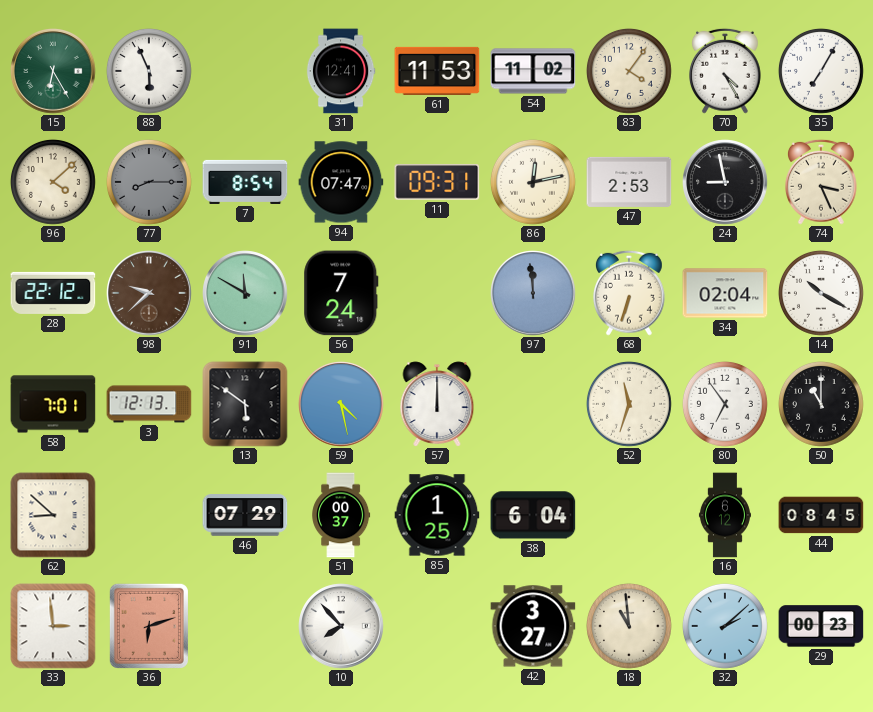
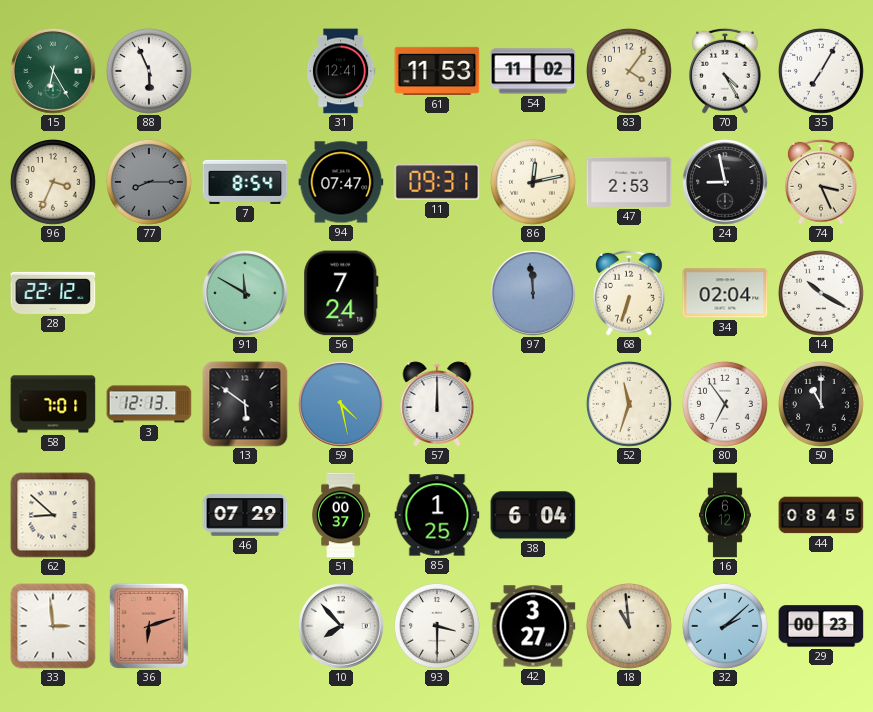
96: 4:08 -> 3:34
98: 9:38 -> none
93: none -> 3:30
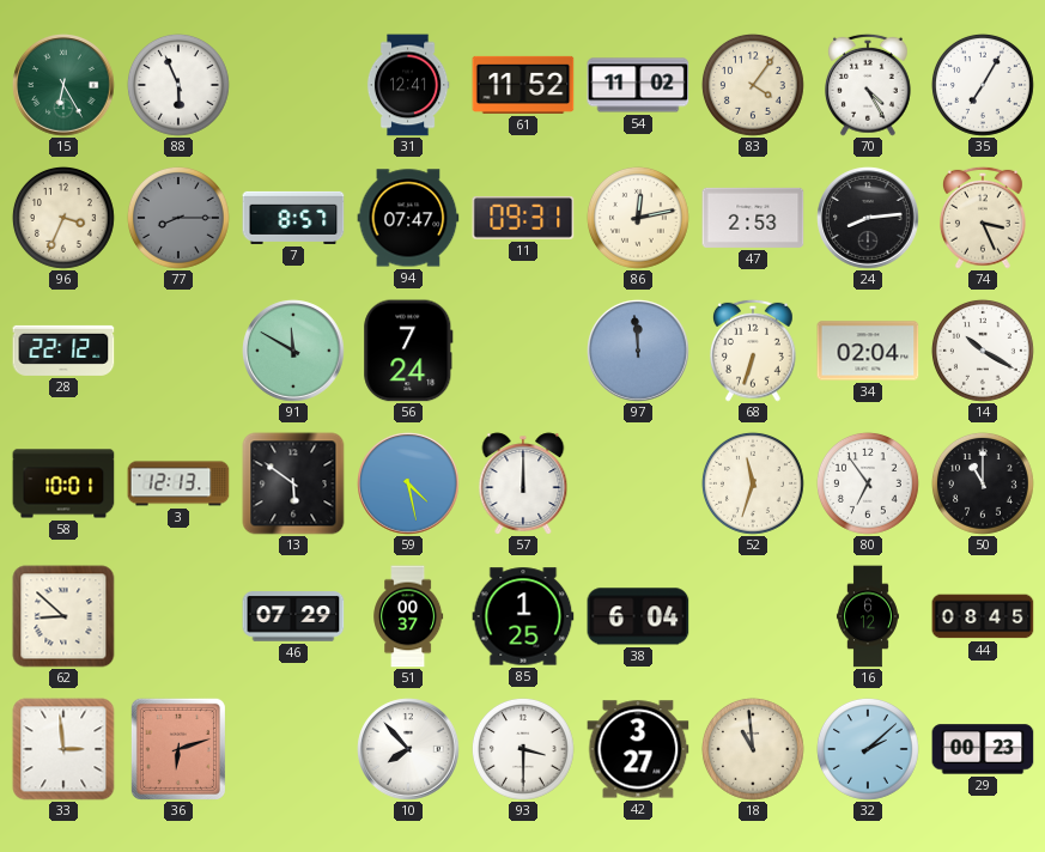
61: 11:53 -> 11:52
7: 8:54 -> 8:57
24: 8:58 -> 8:14
58: 7:01 -> 10:01
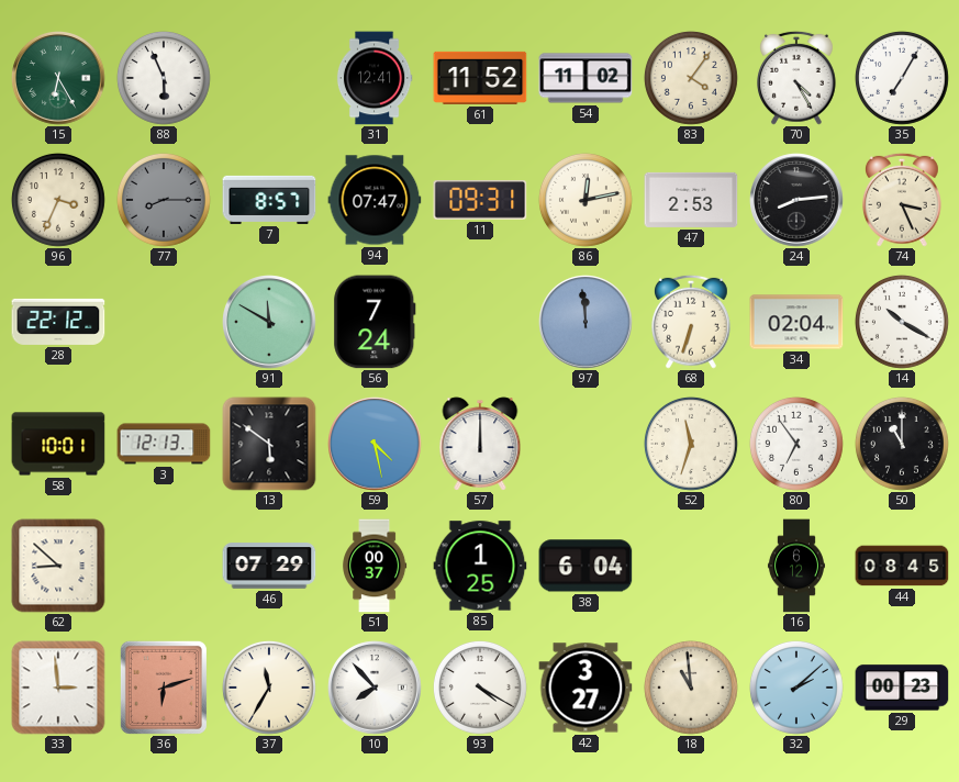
37: none -> 11:35
93: 3:30 -> 4:20
